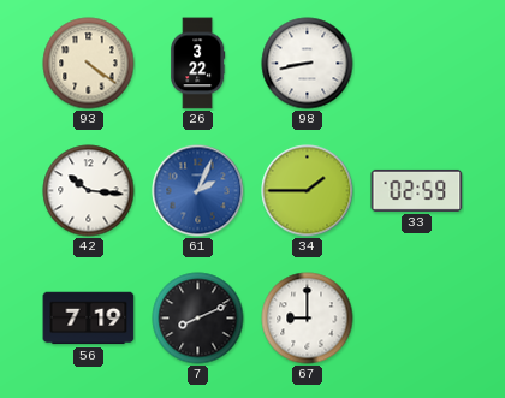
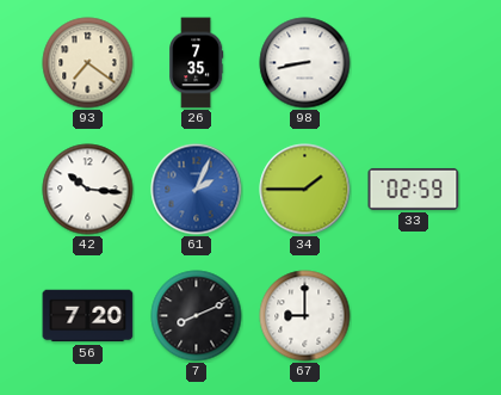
93: 4:21 -> 7:21
26: 3:22 -> 7:35
56: 7:19 -> 7:20
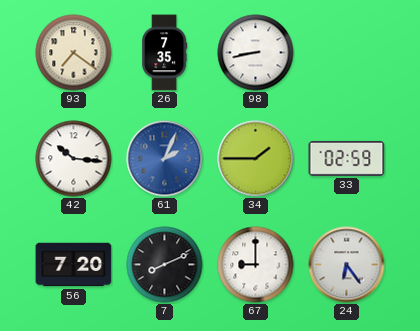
24: none -> 6:24
